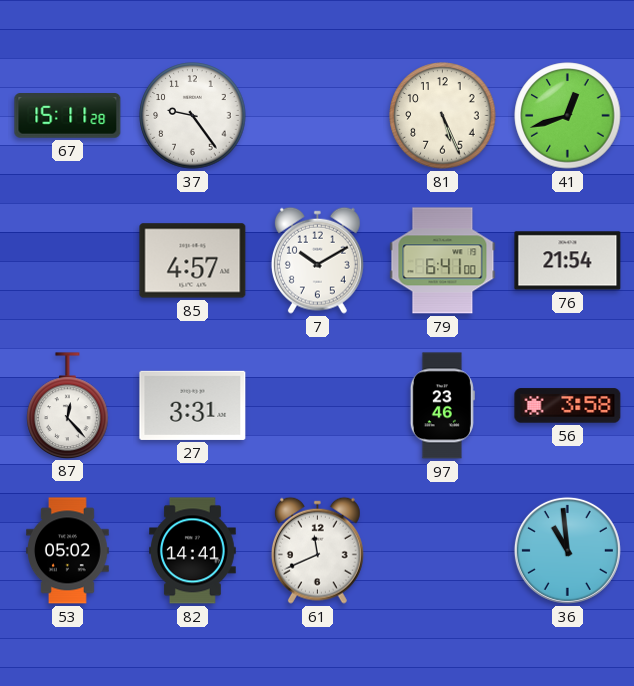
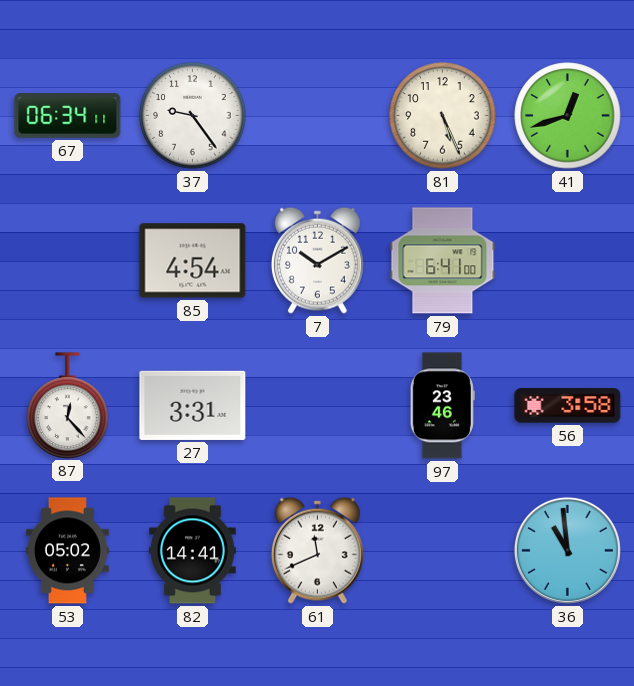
67: 15:11 -> 06:34
85: 4:57 -> 4:54
76: 21:54 -> none
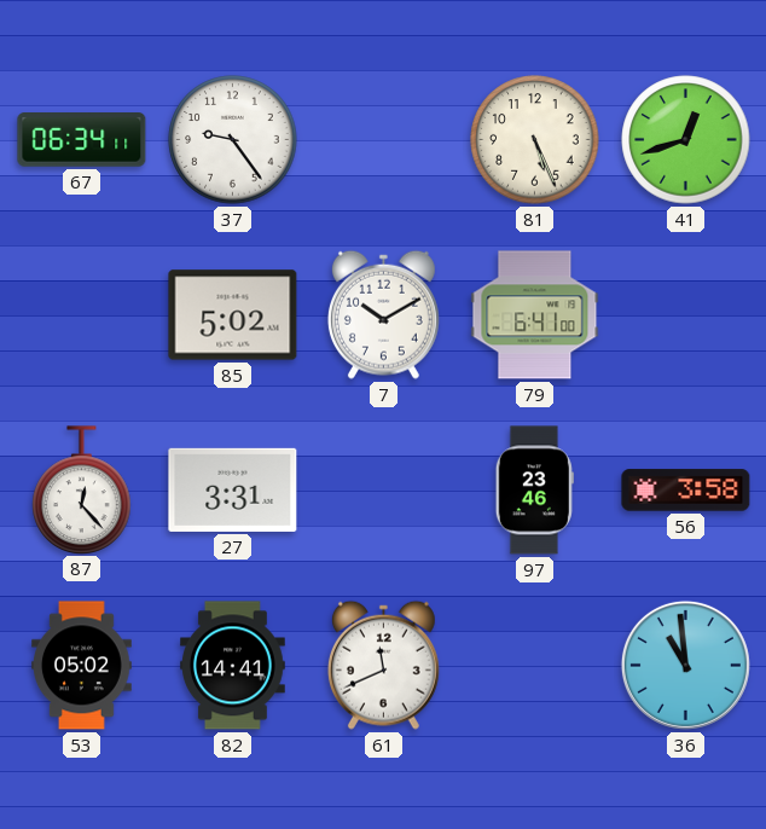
85: 4:54 -> 5:02
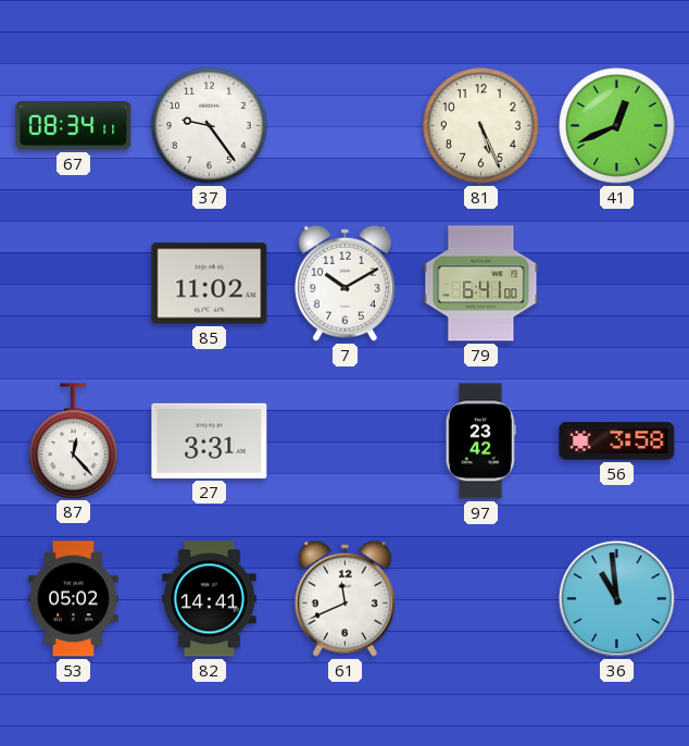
67: 06:34 -> 08:34
41: 12:42 -> 12:41
85: 5:02 -> 11:02
97: 23:46 -> 23:42
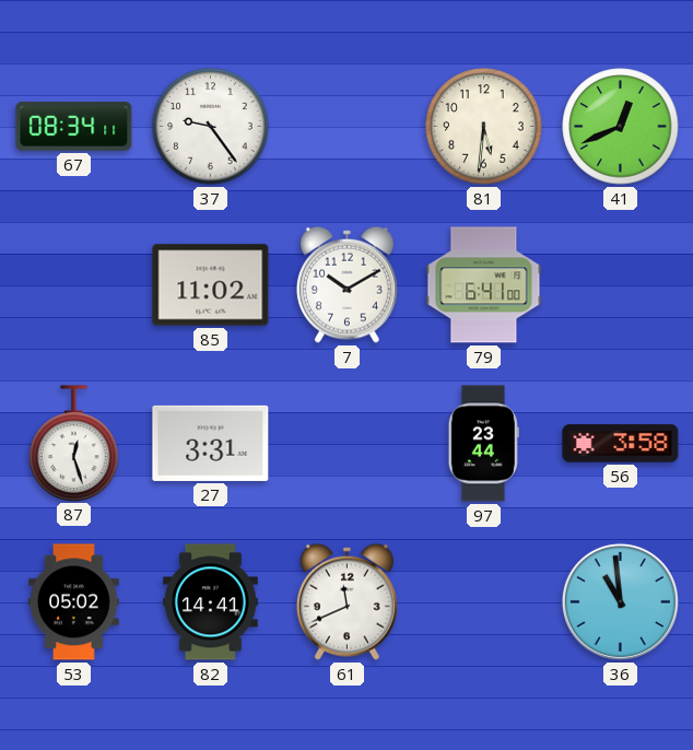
81: 5:26 -> 5:31
87: 12:23 -> 12:27
97: 23:42 -> 23:44
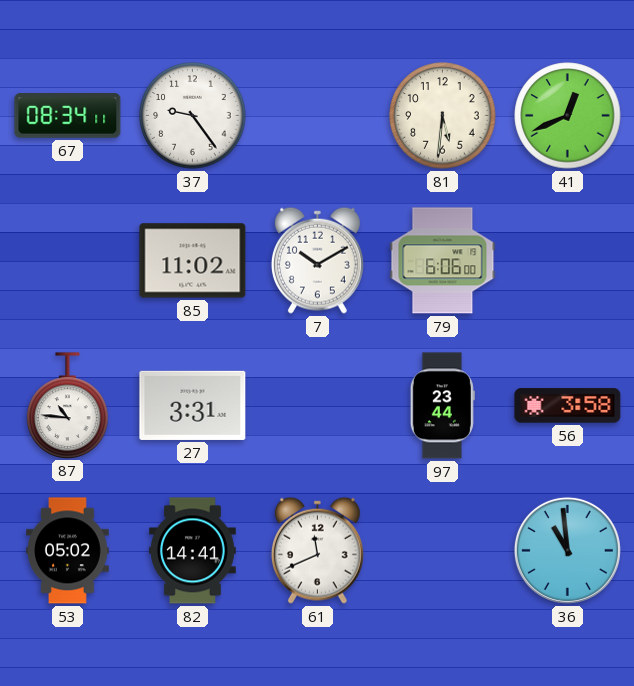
79: 6:41 -> 6:06
87: 12:27 -> 10:46
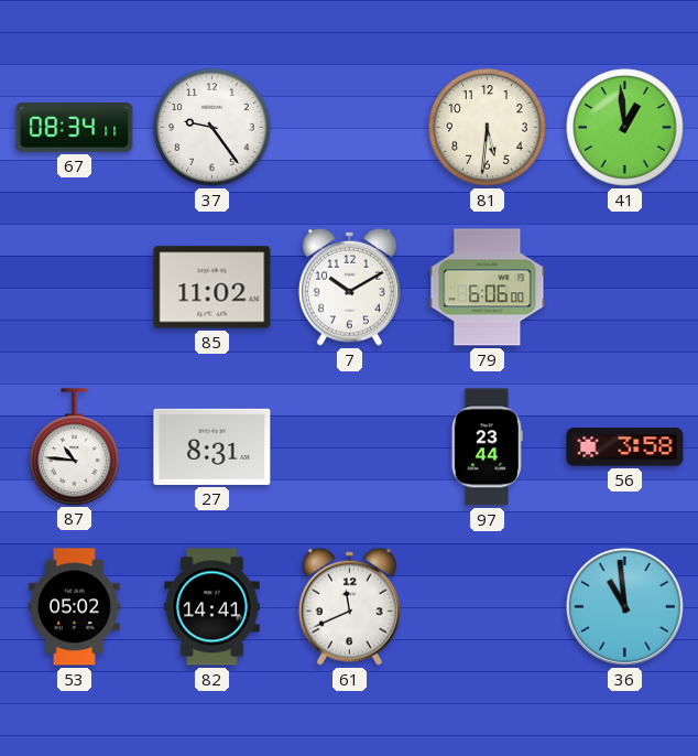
41: 12:41 -> 12:59
27: 3:31 -> 8:31
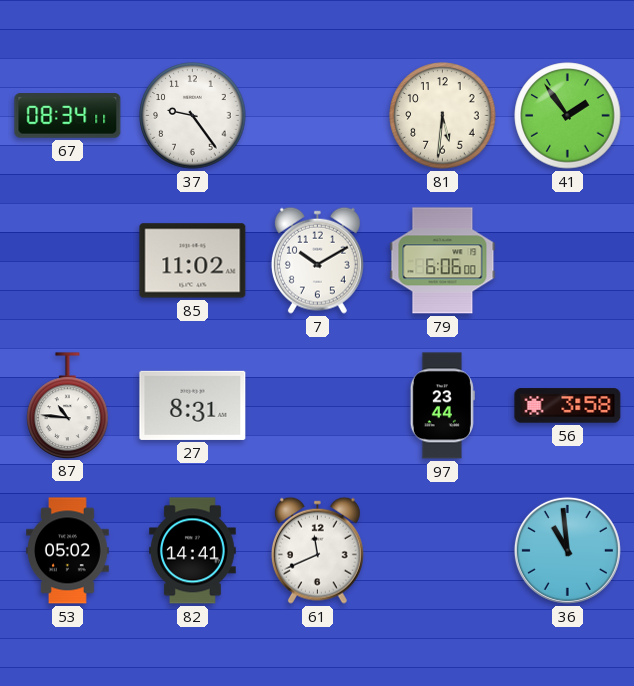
41: 12:59 -> 1:54
